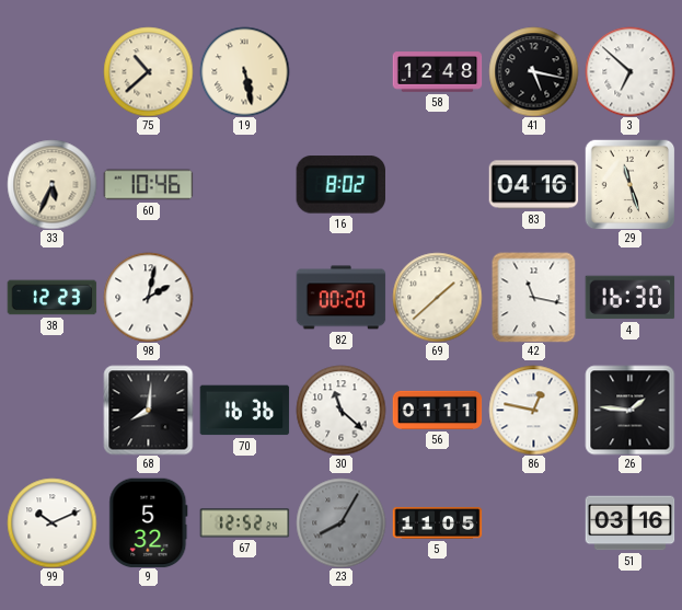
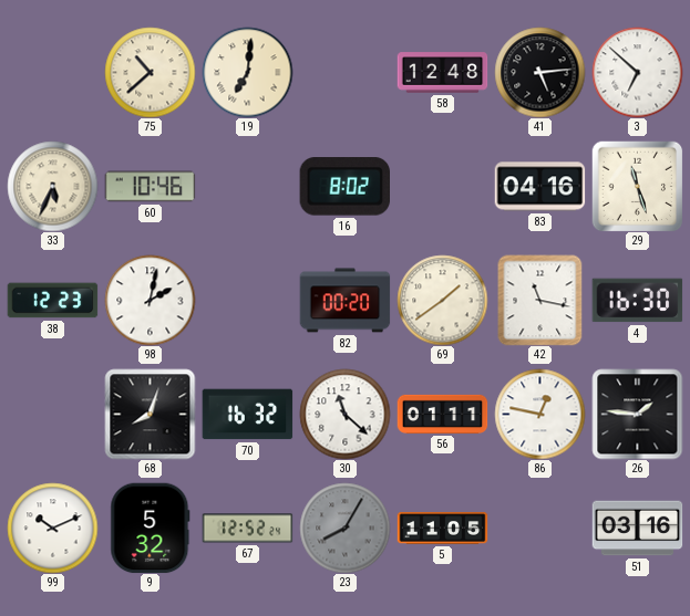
19: 5:28 -> 7:01
41: 5:17 -> 5:14
69: 1:38 -> 1:39
68: 8:01 -> 8:03
70: 16:36 -> 16:32
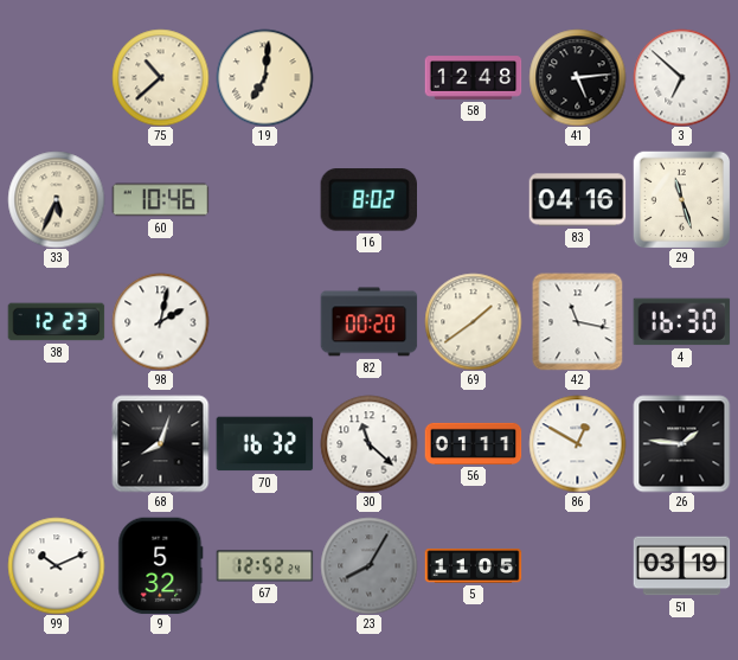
86: 12:47 -> 12:50
51: 03:16 -> 03:19
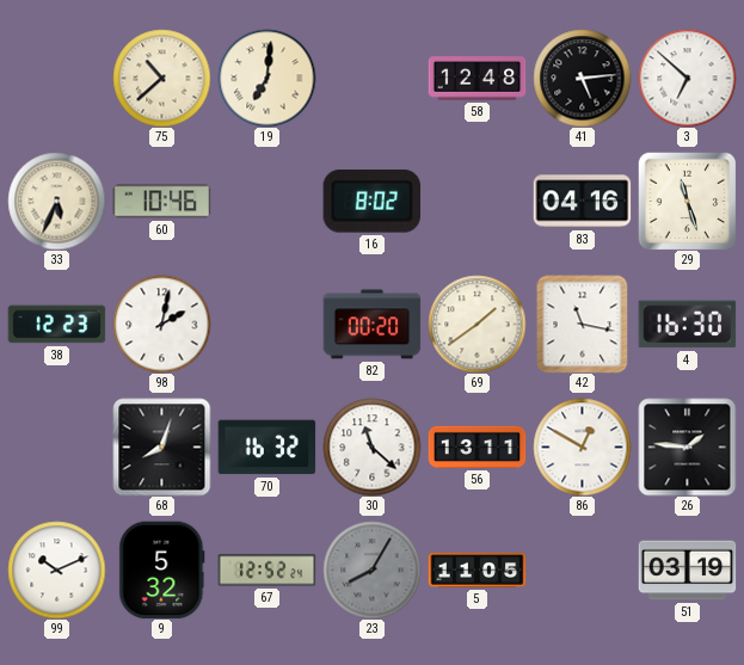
56: 01:11 -> 13:11
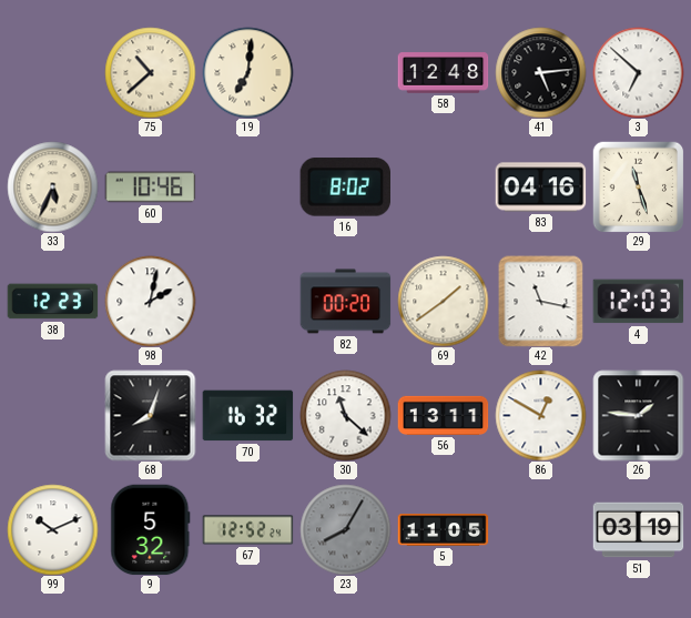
4: 16:30 -> 12:03
